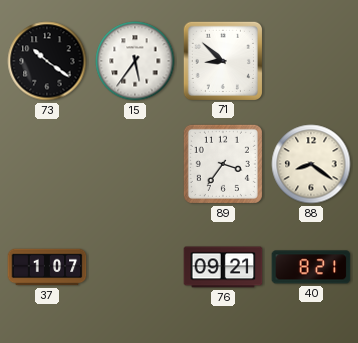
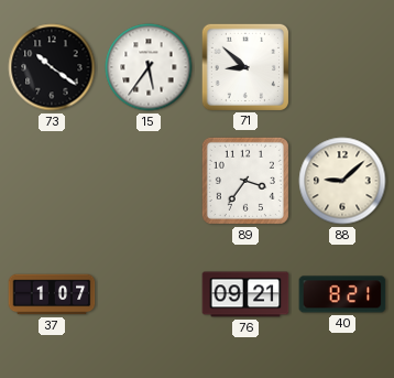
88: 8:21 -> 9:08
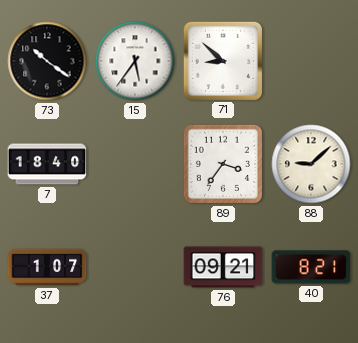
7: none -> 18:40
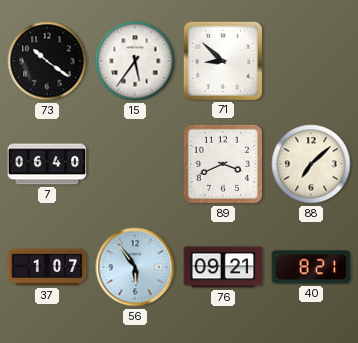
7: 18:40 -> 06:40
89: 3:36 -> 3:41
88: 9:08 -> 7:08
56: none -> 5:54
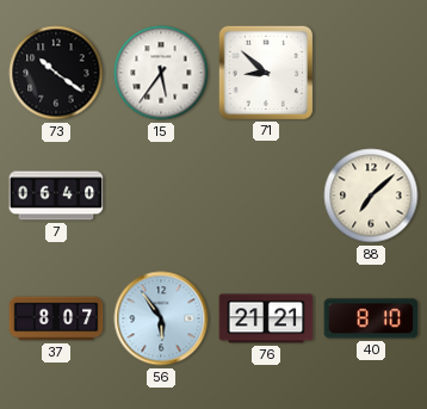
89: 3:41 -> none
37: 1:07 -> 8:07
76: 09:21 -> 21:21
40: 8:21 -> 8:10
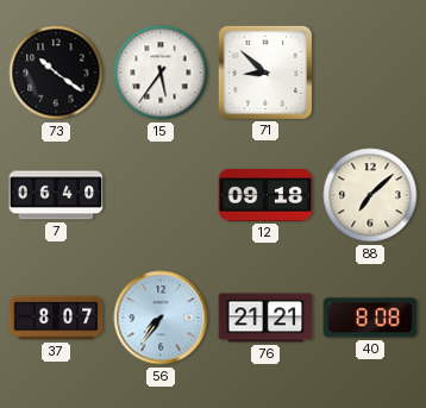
12: none -> 09:18
56: 5:54 -> 7:36
40: 8:10 -> 8:08
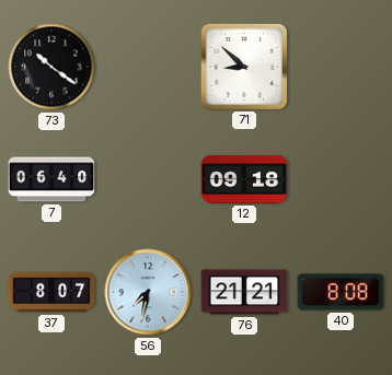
15: 5:36 -> none
88: 7:08 -> none
56: 7:36 -> 7:32
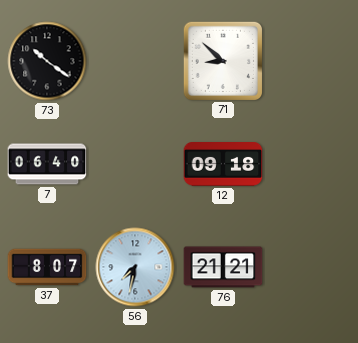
40: 8:08 -> none
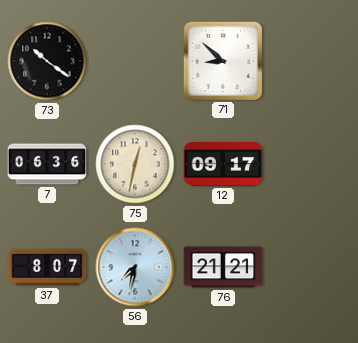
7: 06:40 -> 06:36
75: none -> 12:32
12: 09:18 -> 09:17
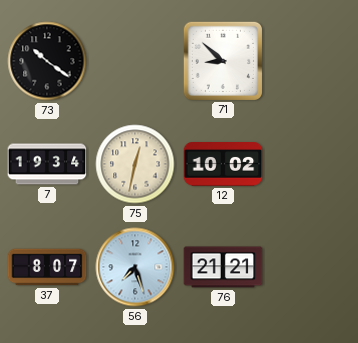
7: 06:36 -> 19:34
12: 09:17 -> 10:02
56: 7:32 -> 7:27
